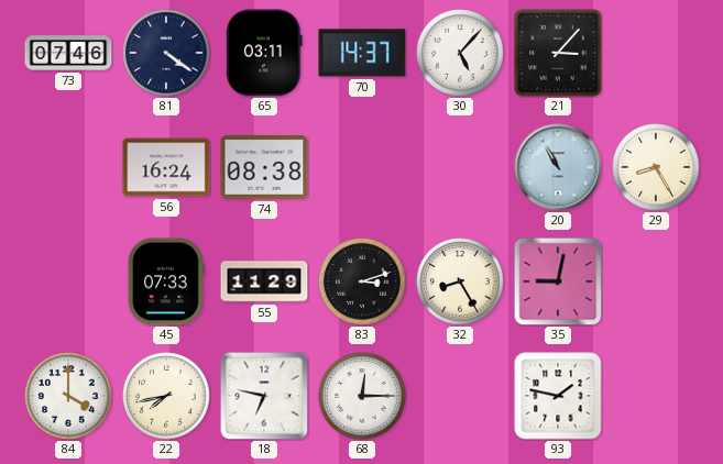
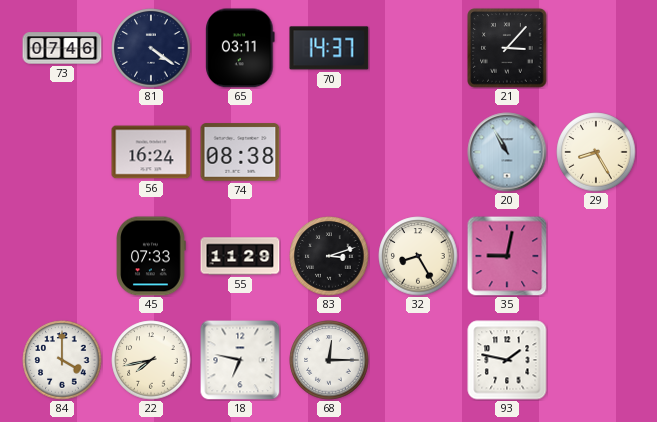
30: 5:07 -> none
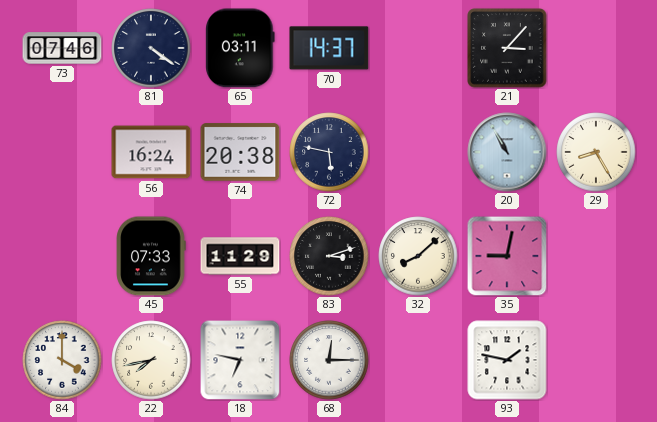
74: 08:38 -> 20:38
72: none -> 5:47
32: 8:25 -> 8:08
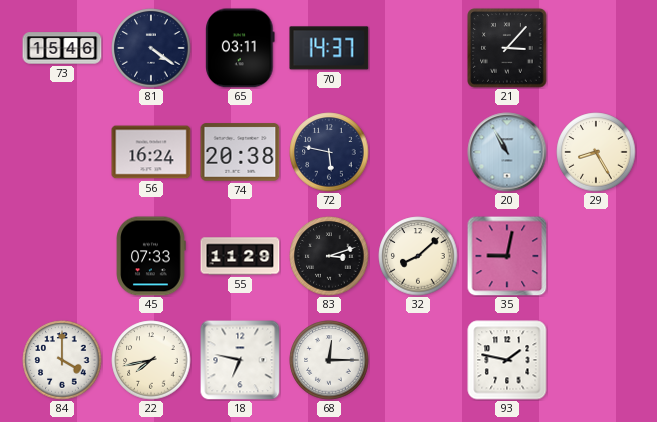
73: 07:46 -> 15:46
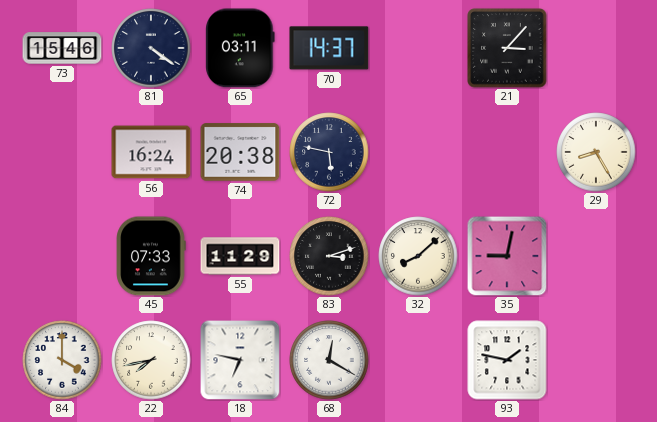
20: 10:55 -> none
68: 12:15 -> 12:20
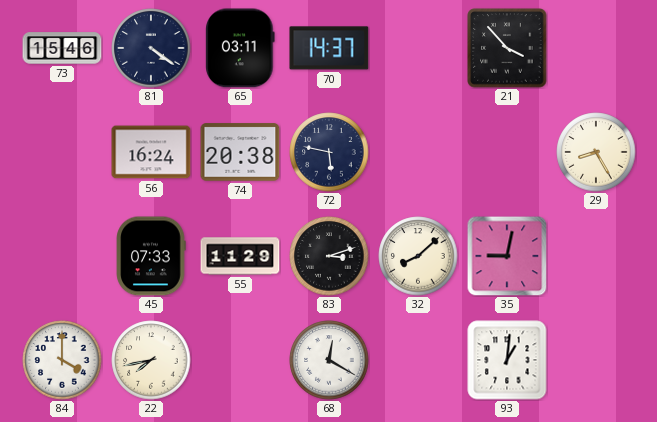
21: 3:07 -> 3:53
18: 6:47 -> none
93: 1:47 -> 1:01
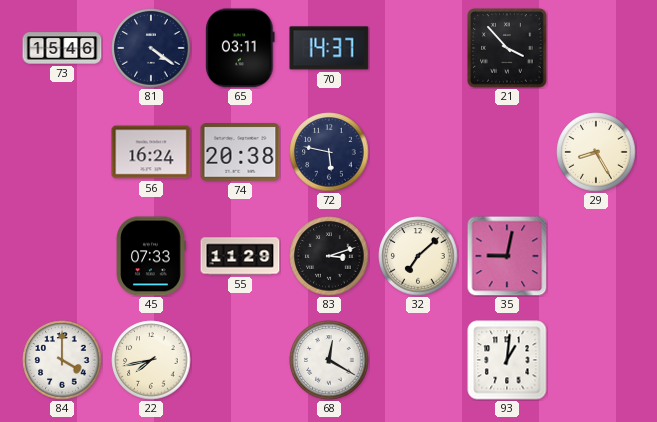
32: 8:08 -> 7:08
